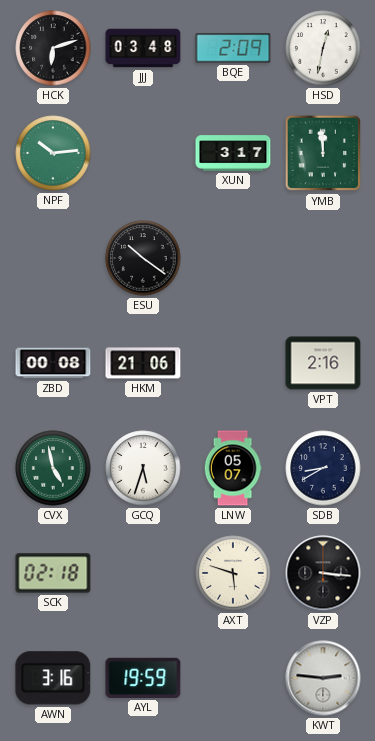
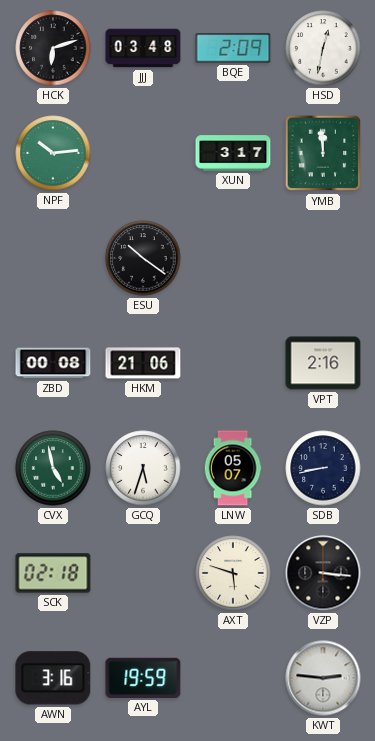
SDB: 8:40 -> 8:43
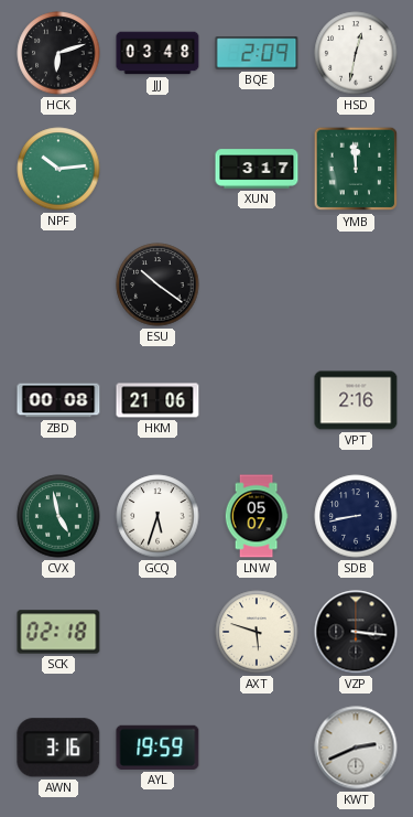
KWT: 2:46 -> 2:41
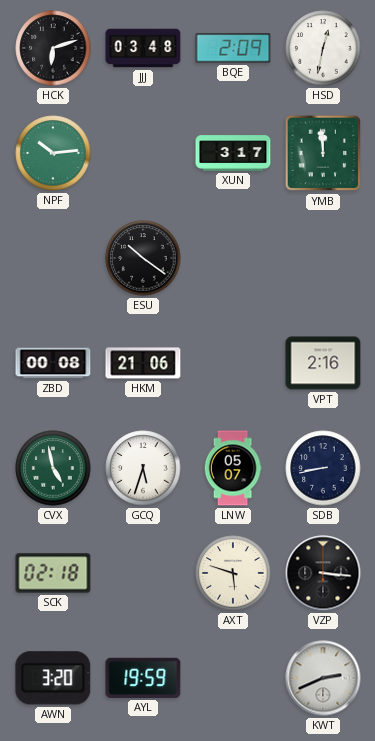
AWN: 3:16 -> 3:20
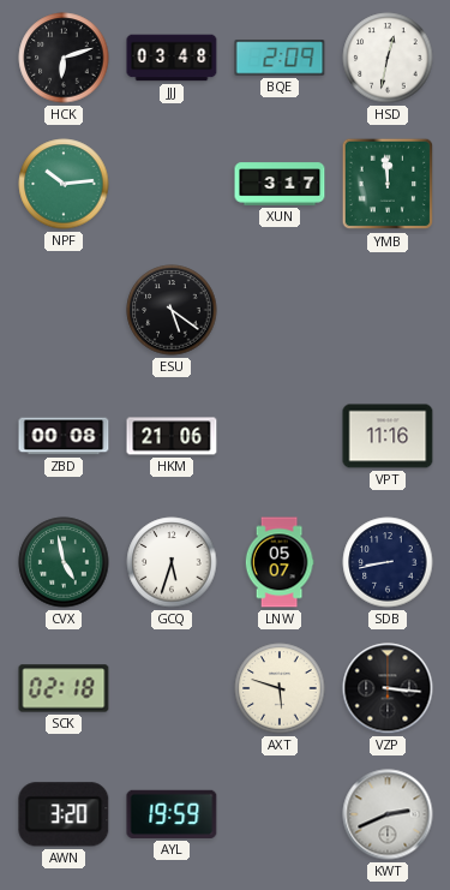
ESU: 10:21 -> 5:21
VPT: 2:16 -> 11:16
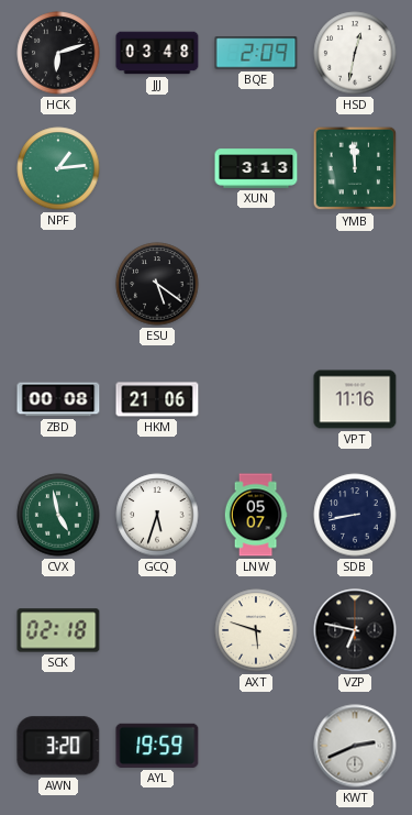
NPF: 10:14 -> 1:14
XUN: 3:17 -> 3:13
VZP: 3:16 -> 6:47
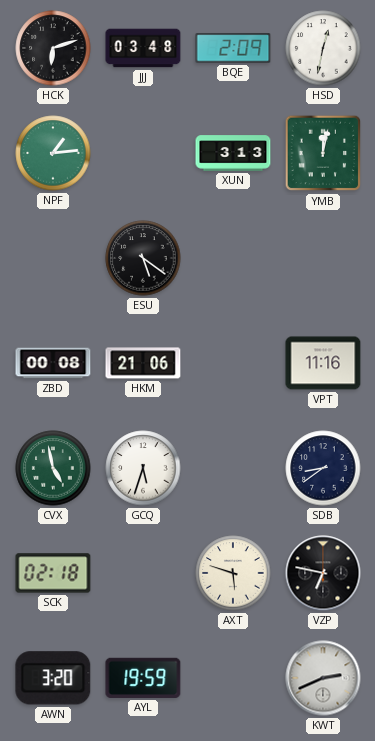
YMB: 11:59 -> 12:02
LNW: 05:07 -> none
SDB: 8:43 -> 8:39
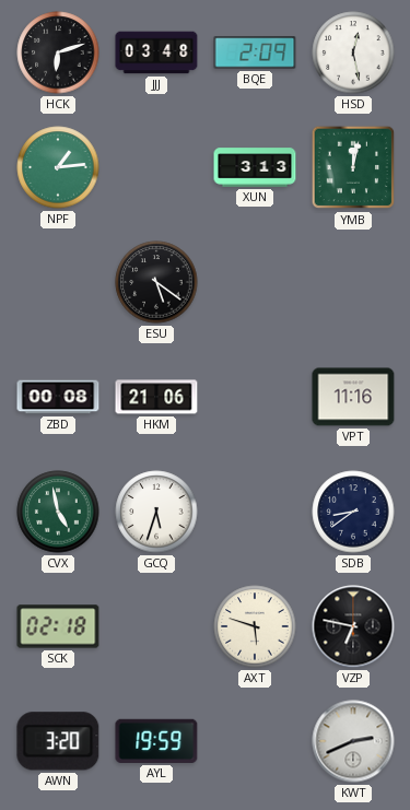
HSD: 12:32 -> 12:28
